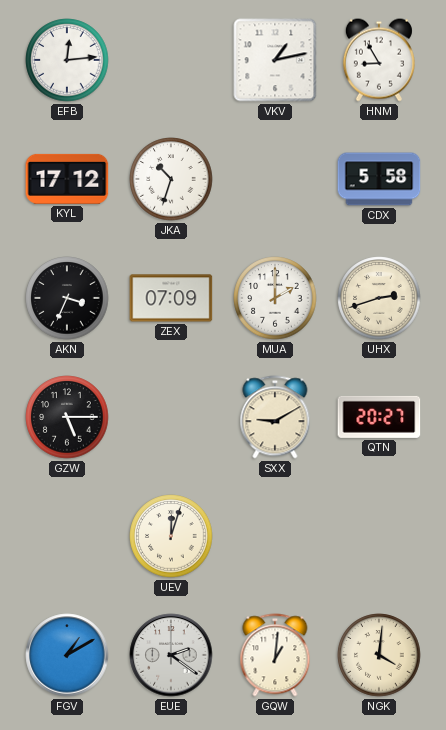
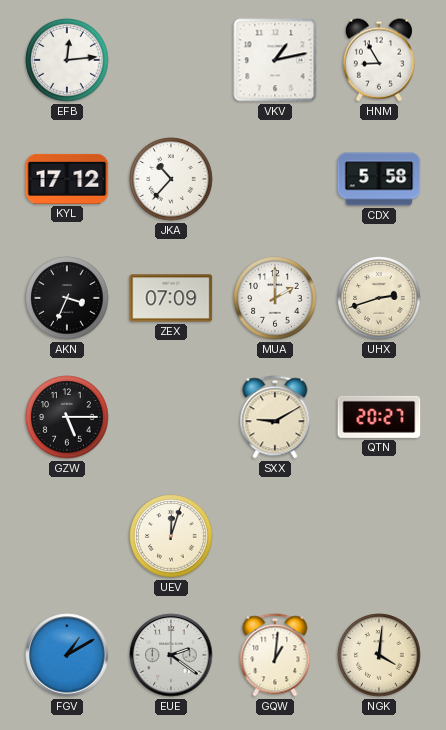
JKA: 10:33 -> 10:37
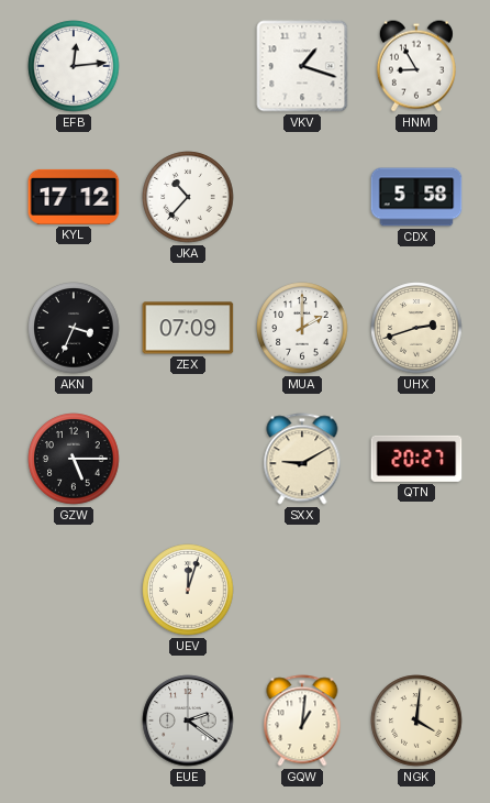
VKV: 1:13 -> 1:18
FGV: 1:10 -> none
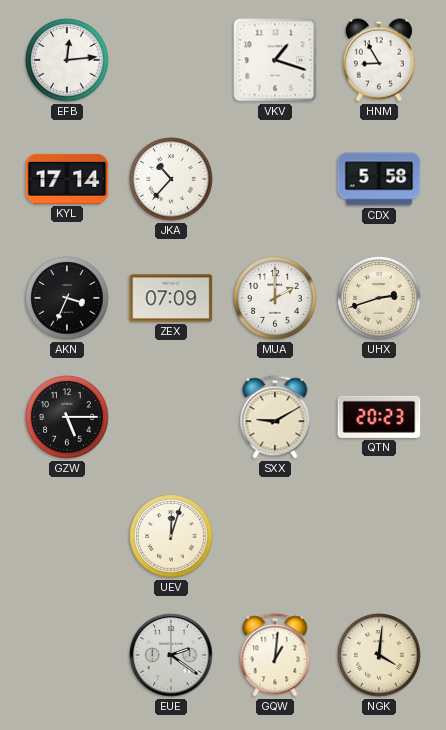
KYL: 17:12 -> 17:14
QTN: 20:27 -> 20:23
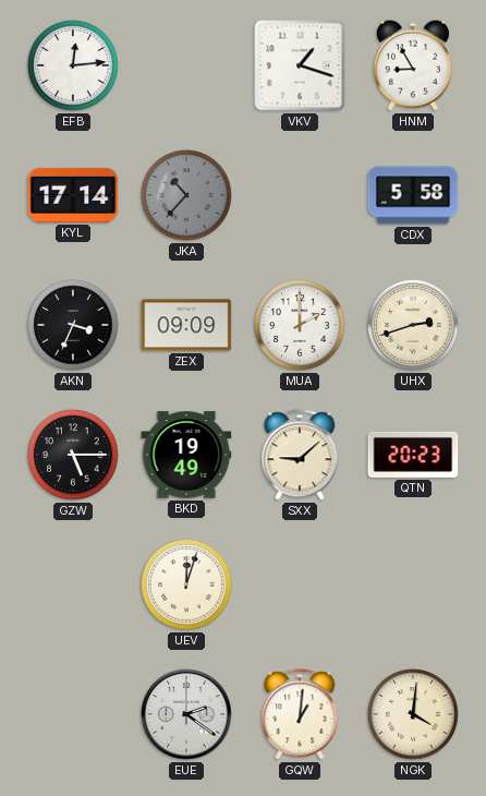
JKA dial: white -> grey
ZEX: 07:09 -> 09:09
BKD: none -> 19:49
SXX: 9:10 -> 9:08
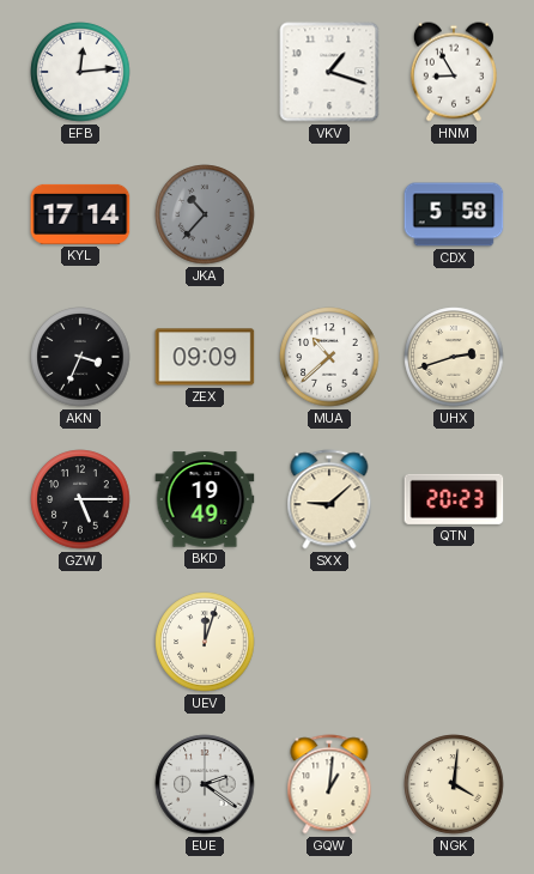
MUA: 2:00 -> 10:38
